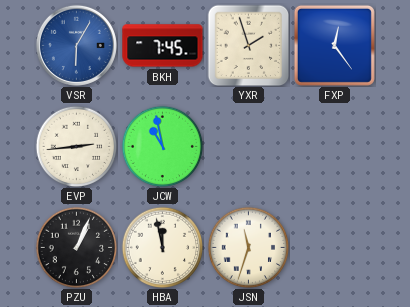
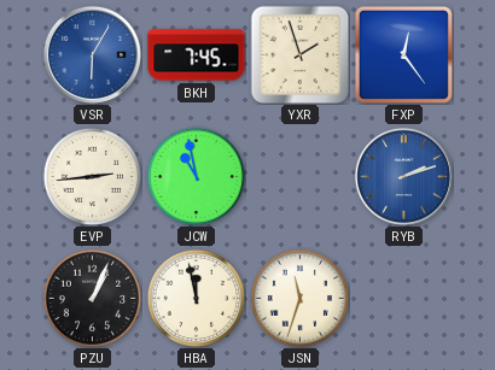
RYB: none -> 2:12
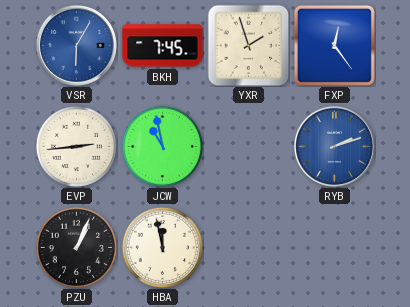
JSN: 11:33 -> none
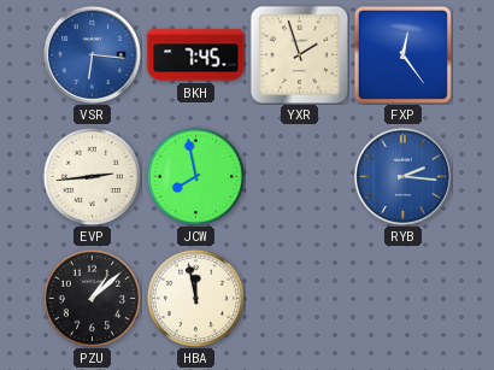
VSR: 6:05 -> 6:16
JCW: 10:58 -> 7:58
RYB: 2:12 -> 2:16
PZU: 1:04 -> 1:08
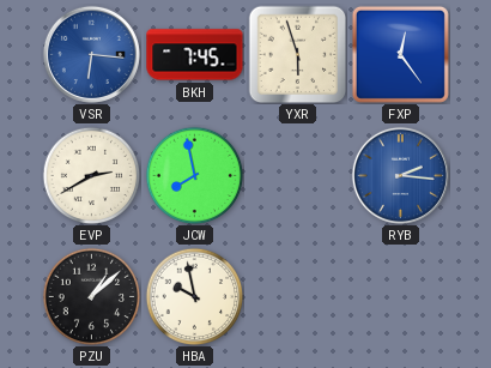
YXR: 1:57 -> 5:57
EVP: 2:44 -> 2:40
HBA: 11:58 -> 9:58
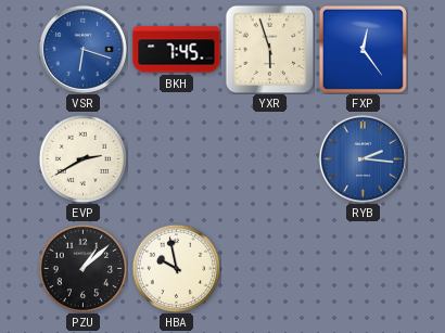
VSR: 6:16 -> 6:18
JCW: 7:58 -> none
